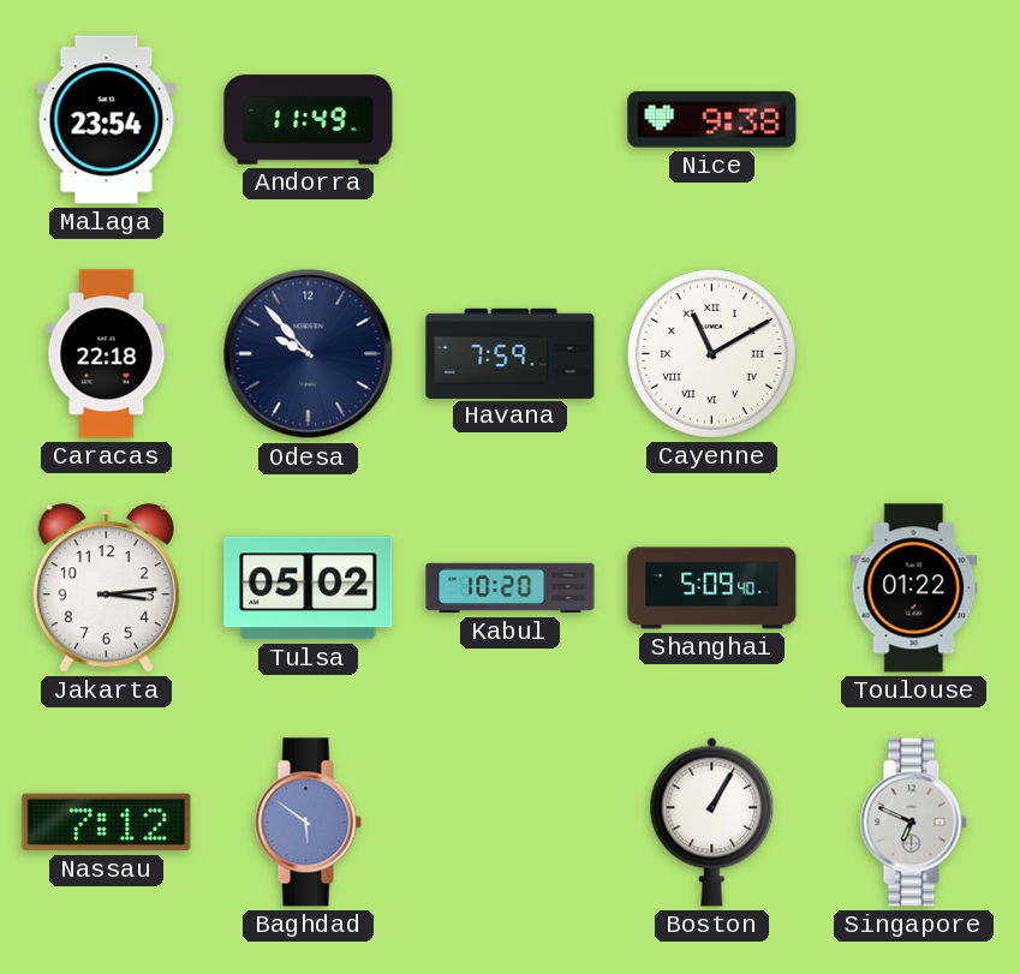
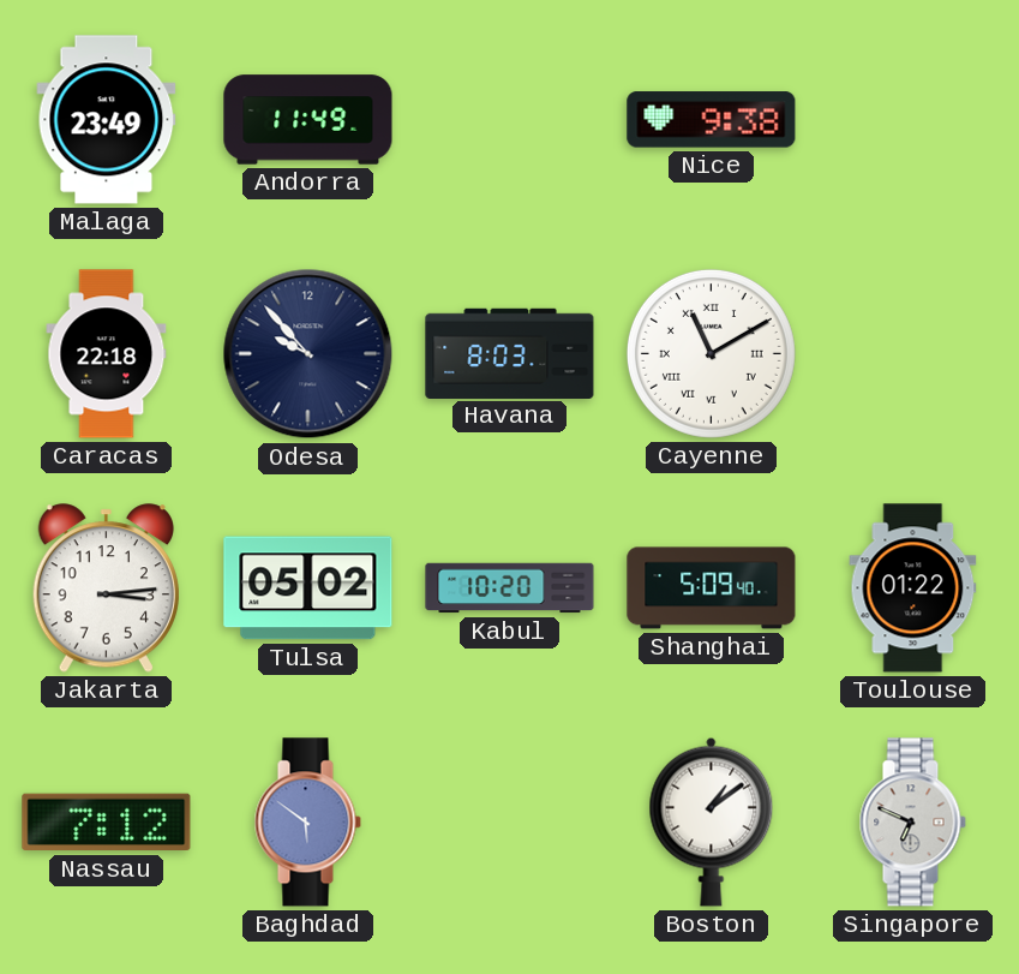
Malaga: 23:54 -> 23:49
Havana: 7:59 -> 8:03
Boston: 1:05 -> 1:09
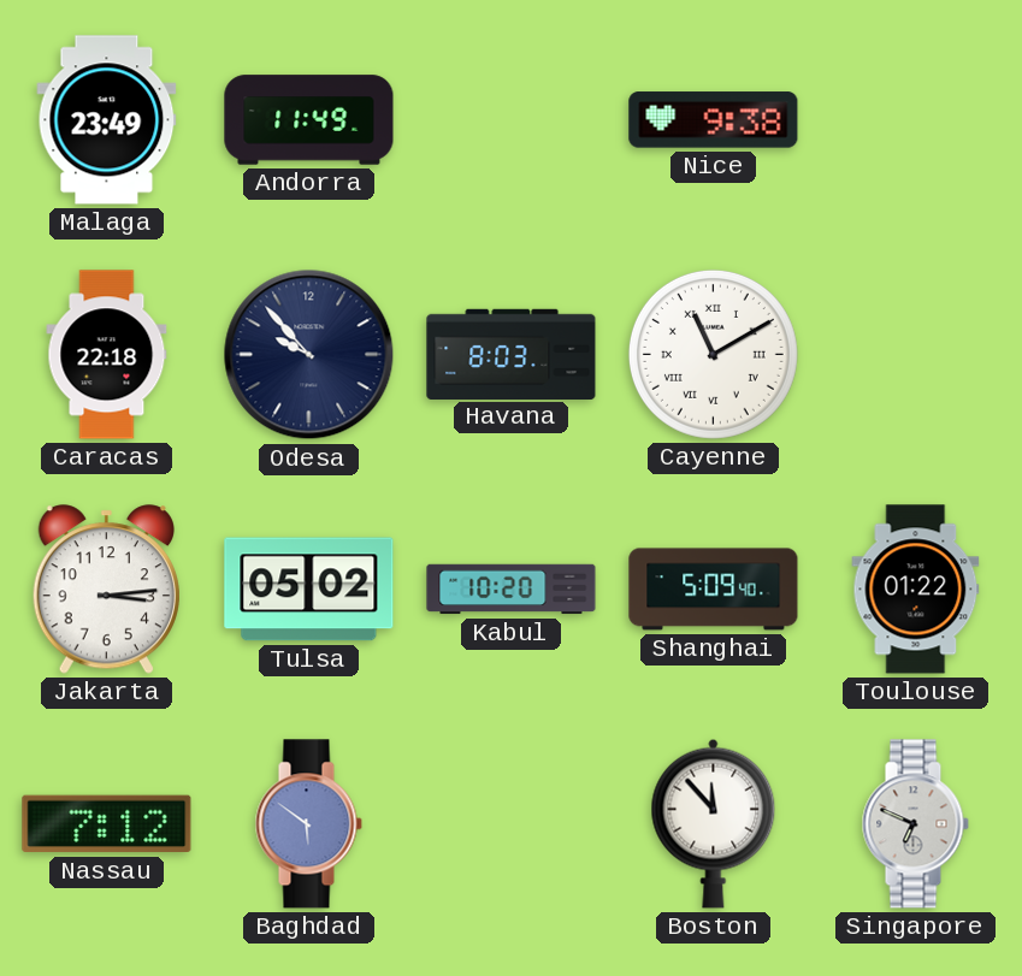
Boston: 1:09 -> 11:53
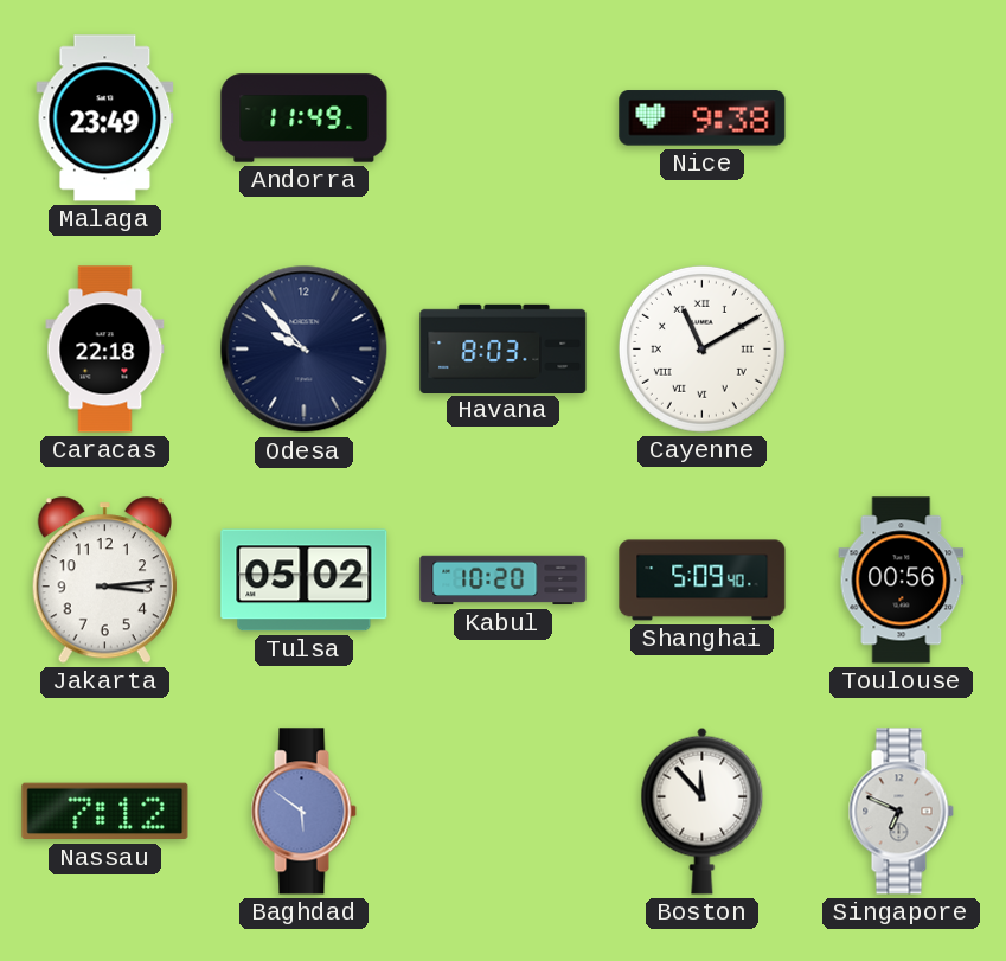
Toulouse: 01:22 -> 00:56
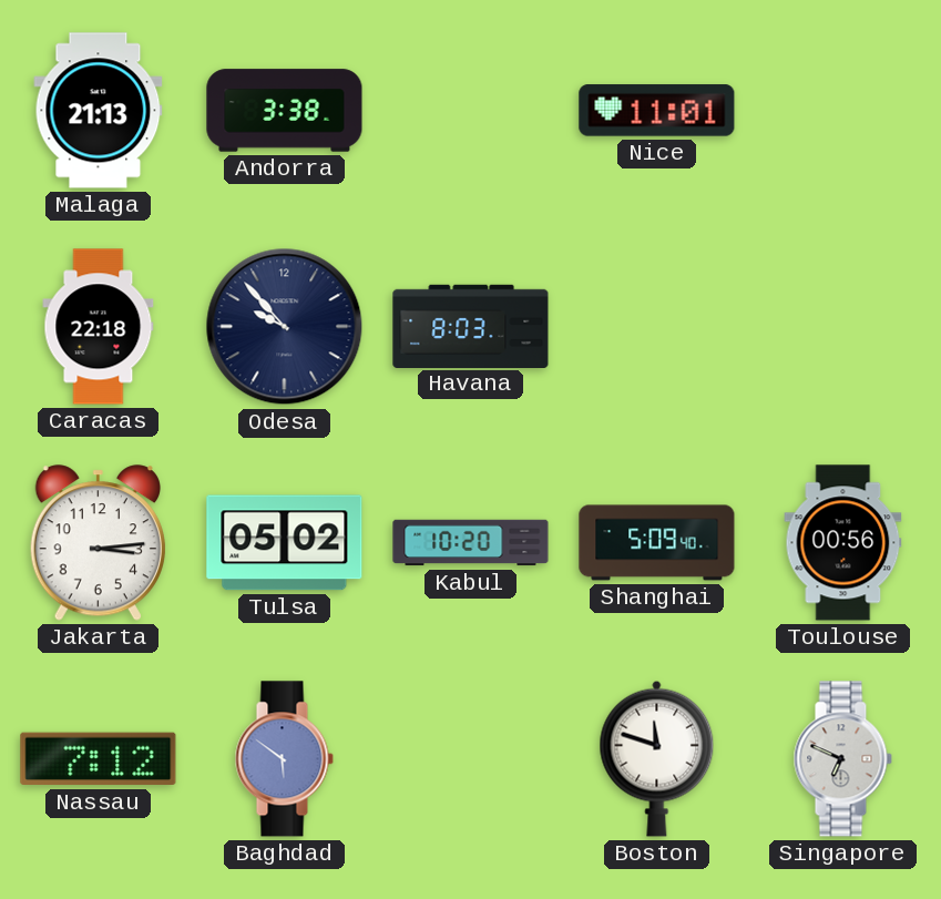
Malaga: 23:49 -> 21:13
Andorra: 11:49 -> 3:38
Nice: 9:38 -> 11:01
Cayenne: 11:10 -> none
Boston: 11:53 -> 11:48
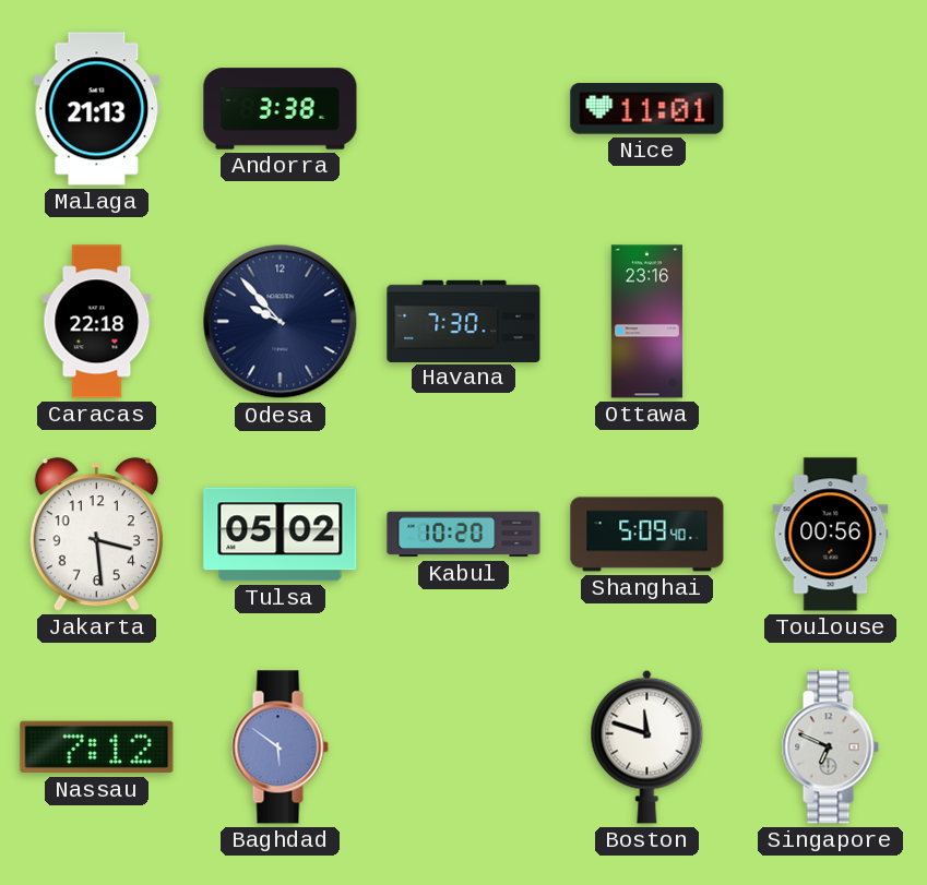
Havana: 8:03 -> 7:30
Ottawa: none -> 23:16
Jakarta: 3:14 -> 3:29
